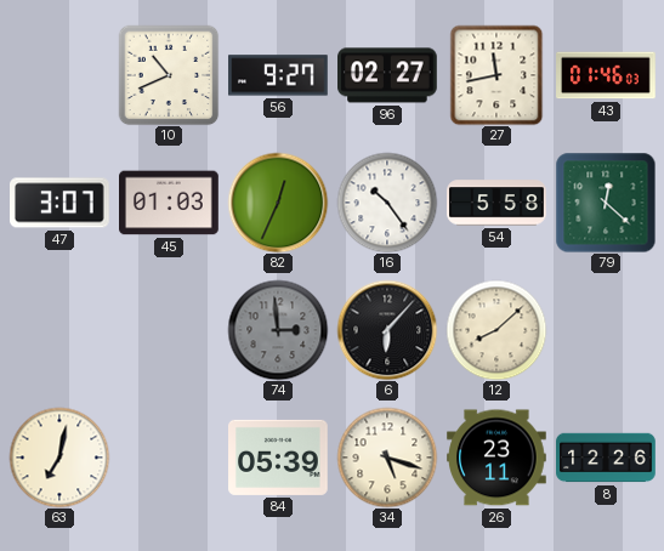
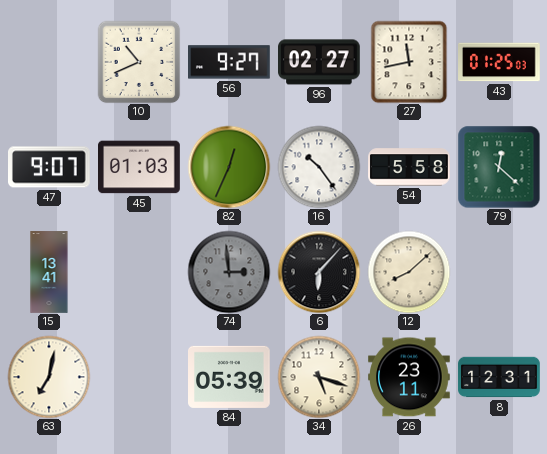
43: 01:46 -> 01:25
47: 3:07 -> 9:07
15: none -> 13:41
8: 12:26 -> 12:31
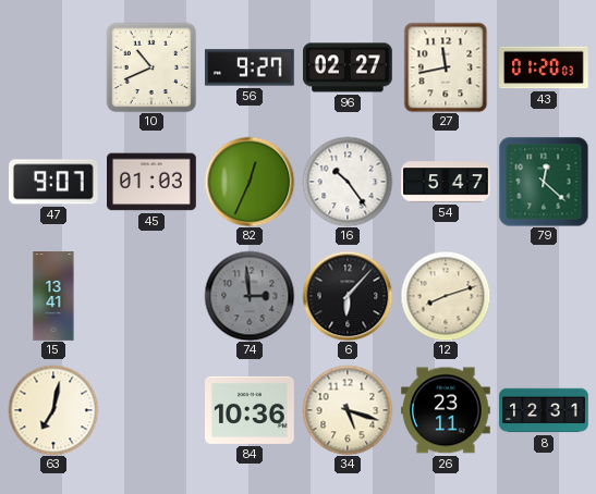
43: 01:25 -> 01:20
54: 5:58 -> 5:47
12: 8:08 -> 8:12
84: 05:39 -> 10:36
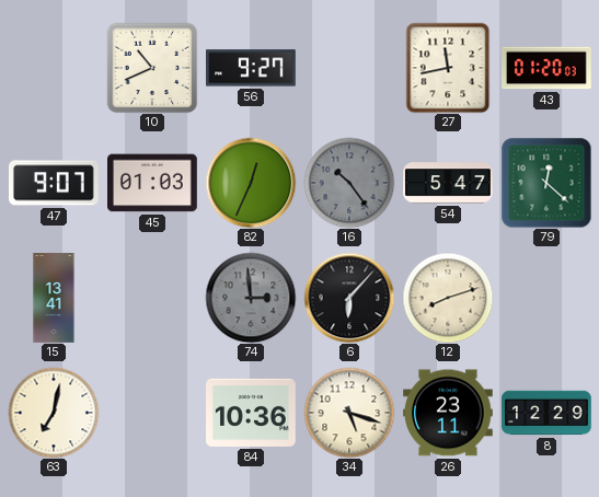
96: 02:27 -> none
16 dial: white -> grey
8: 12:31 -> 12:29
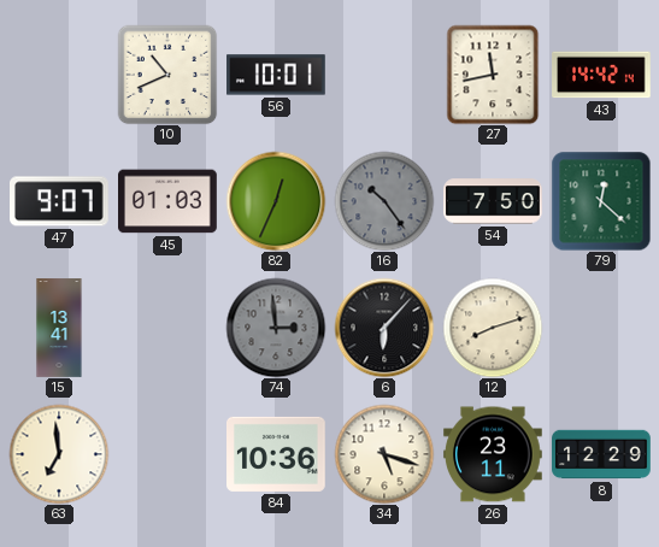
56: 9:27 -> 10:01
43: 01:20 -> 14:42
54: 5:47 -> 7:50
63: 7:02 -> 6:59
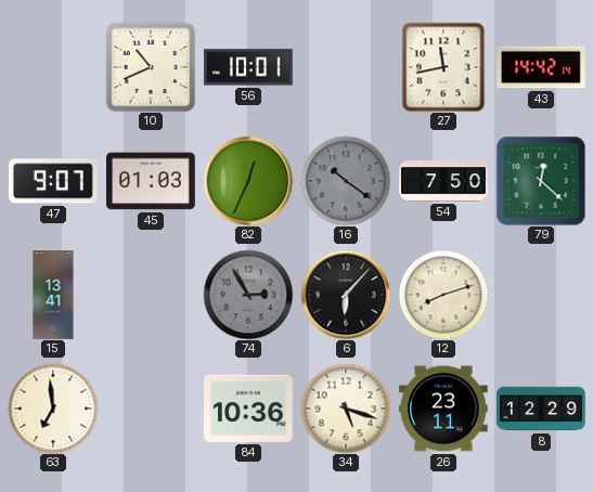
16: 10:24 -> 10:21
74: 2:59 -> 2:55
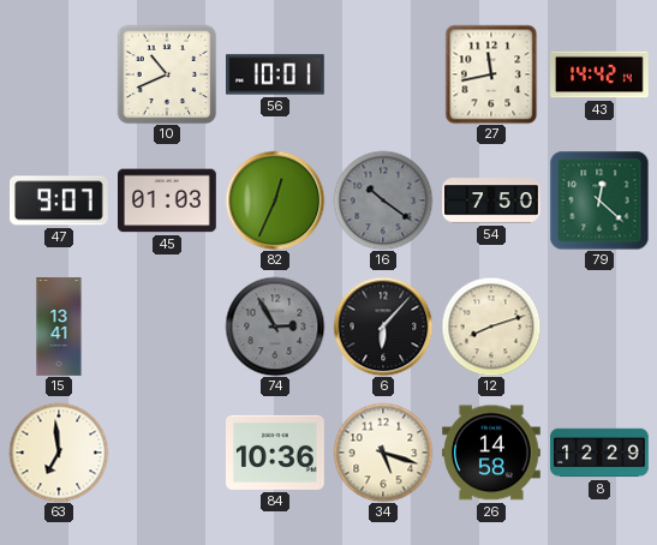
26: 23:11 -> 14:58
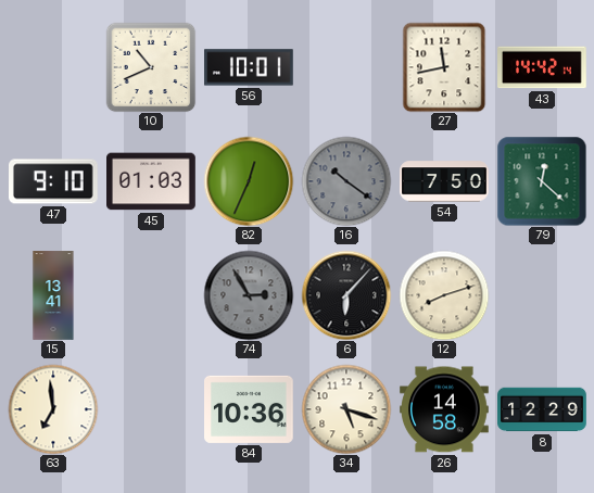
47: 9:07 -> 9:10
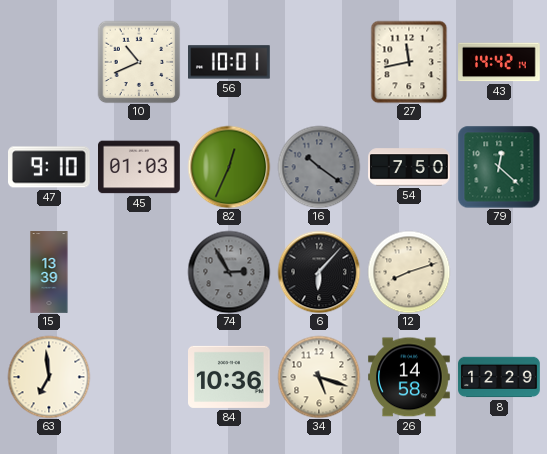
15: 13:41 -> 13:39
